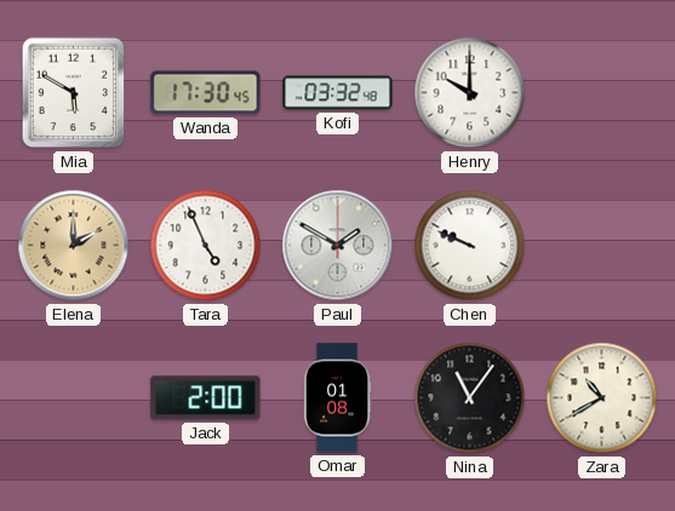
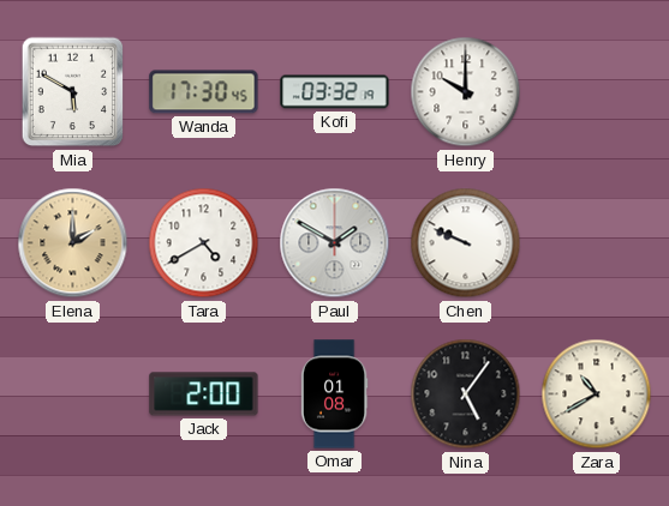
Kofi: 03:32:48 -> 03:32:19
Tara: 4:56 -> 4:40
Nina: 11:06 -> 5:06
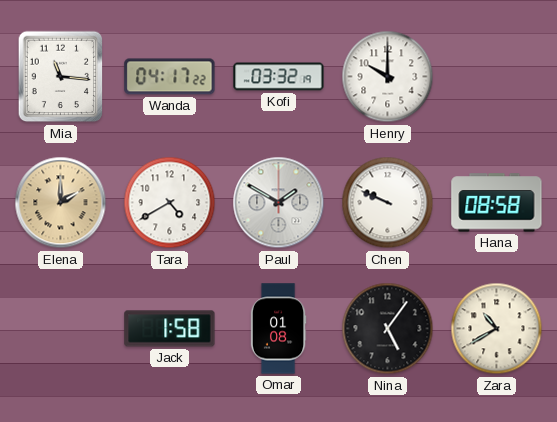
Mia: 5:50 -> 11:16
Wanda: 17:30 -> 04:17
Hana: none -> 08:58
Jack: 2:00 -> 1:58
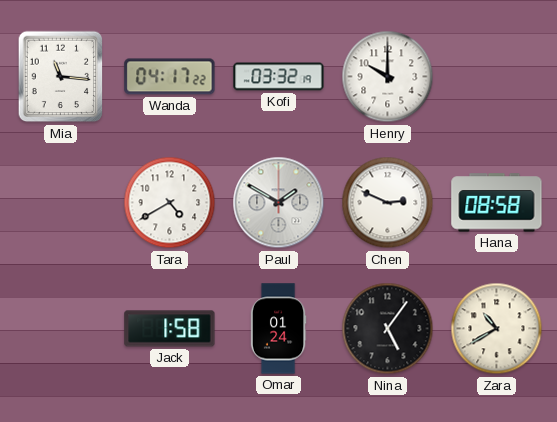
Elena: 2:00 -> none
Chen: 9:49 -> 2:49
Omar: 01:08 -> 01:24
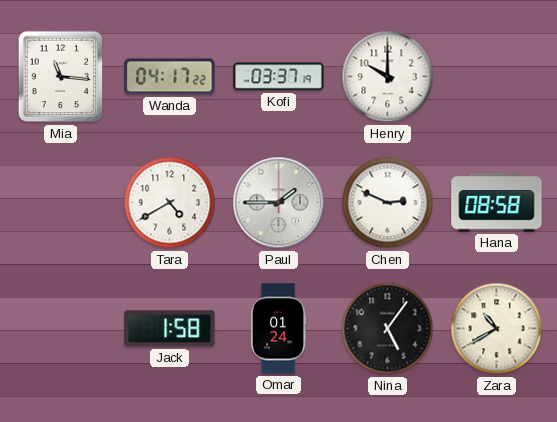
Kofi: 03:32 -> 03:37
Paul: 1:50 -> 1:45
